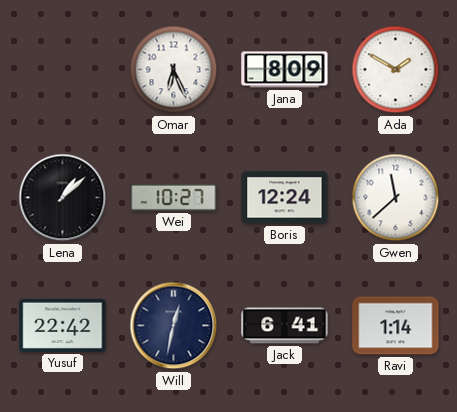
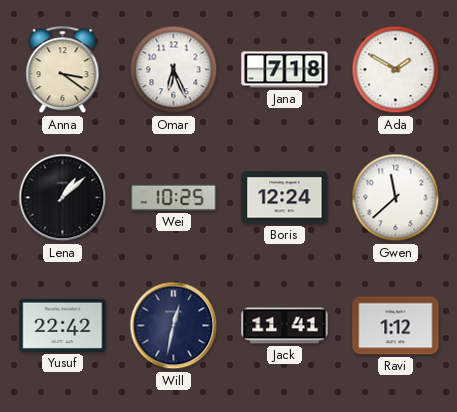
Anna: none -> 3:21
Jana: 8:09 -> 7:18
Wei: 10:27 -> 10:25
Jack: 6:41 -> 11:41
Ravi: 1:14 -> 1:12
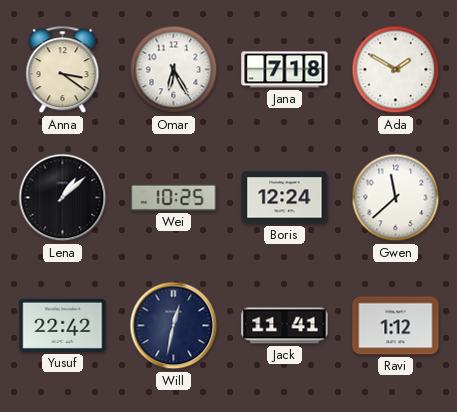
Omar: 6:26 -> 6:25
